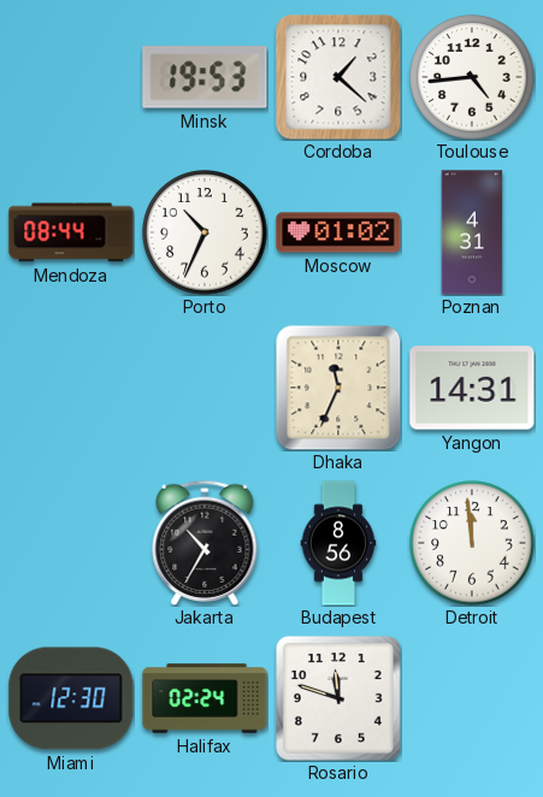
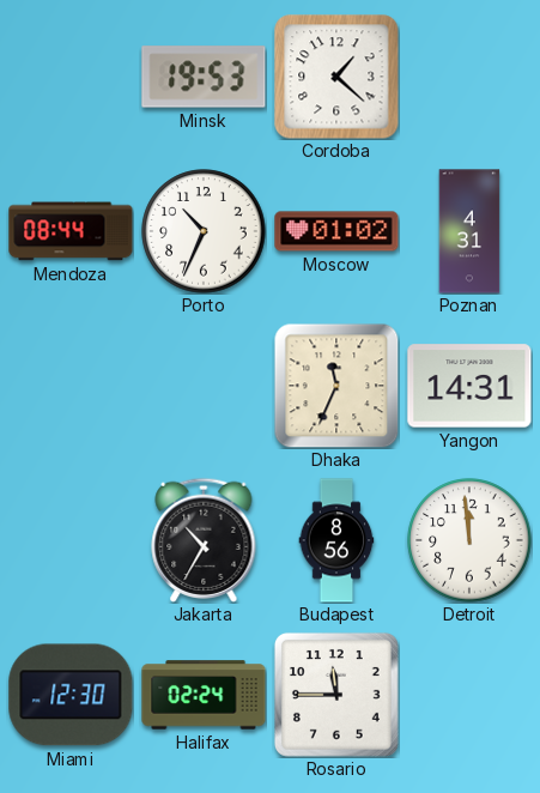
Toulouse: 4:44 -> none
Rosario: 11:48 -> 11:45
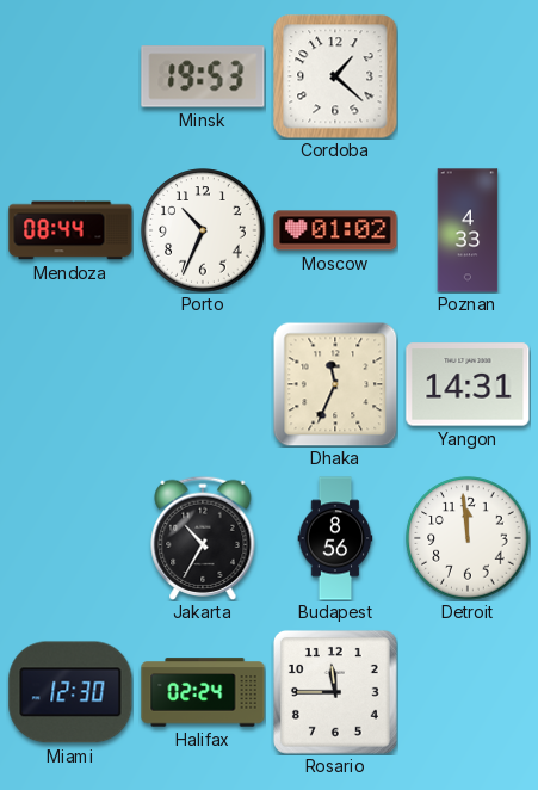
Poznan: 4:31 -> 4:33
